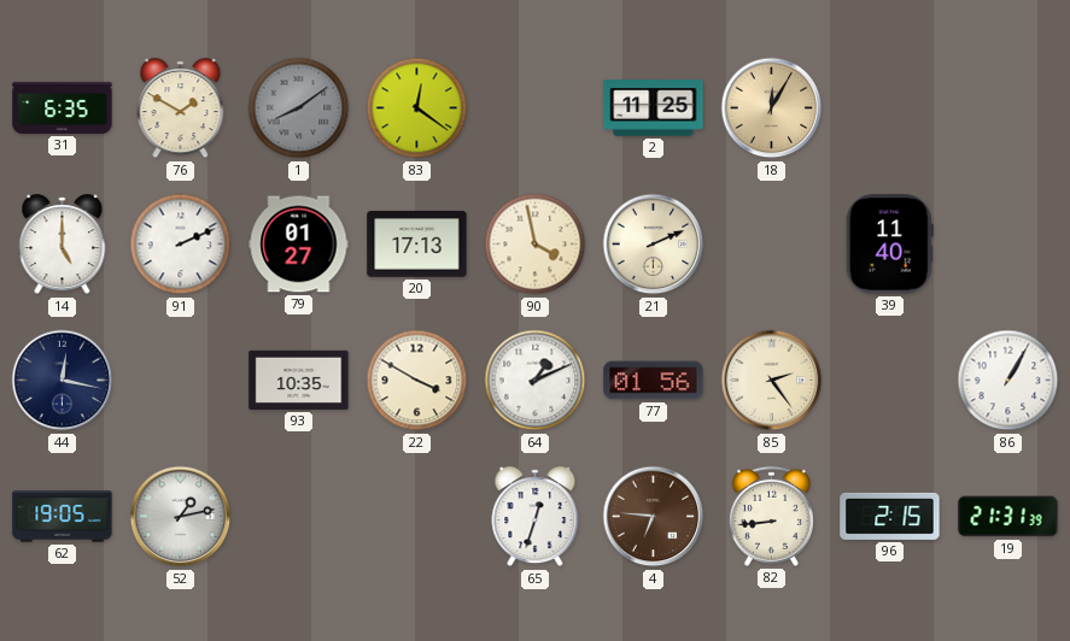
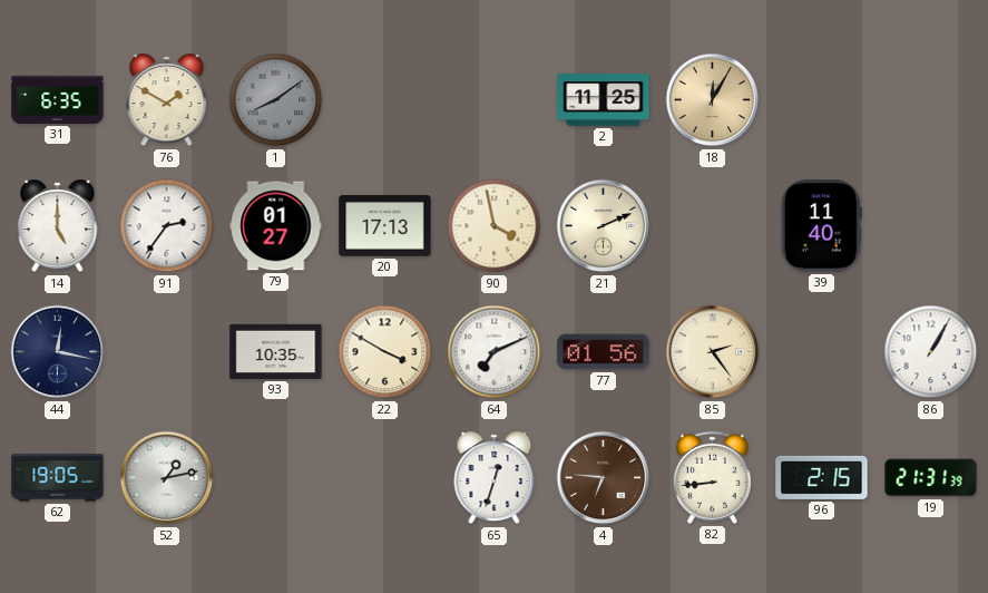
83: 12:21 -> none
91: 2:11 -> 2:36
64: 1:11 -> 7:11
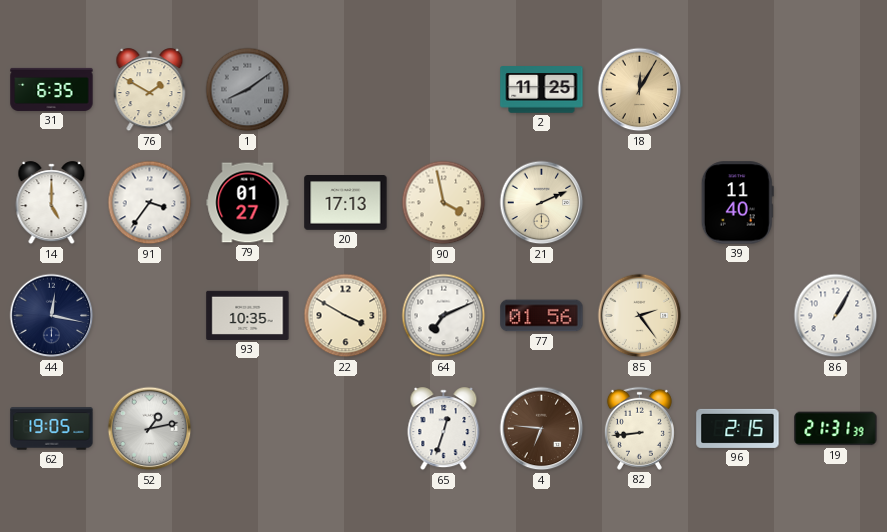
91: 2:36 -> 3:36
